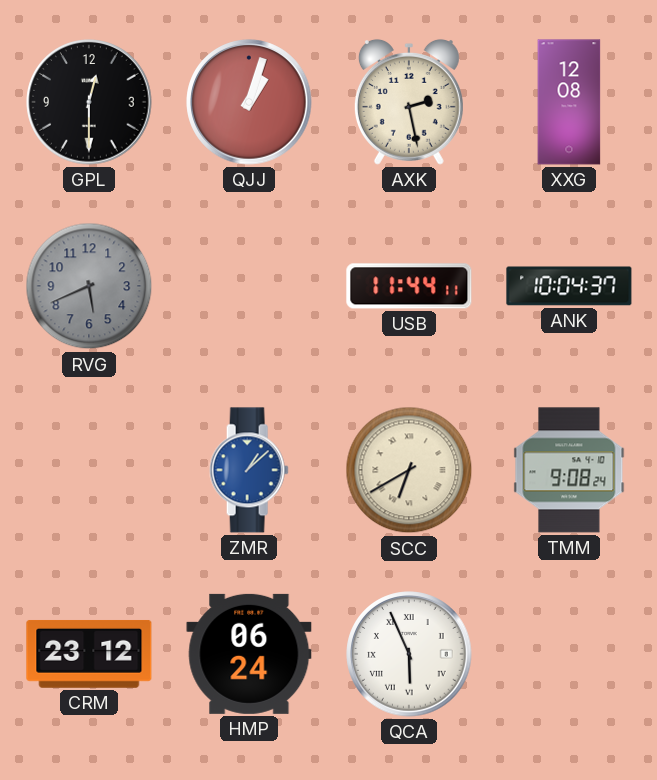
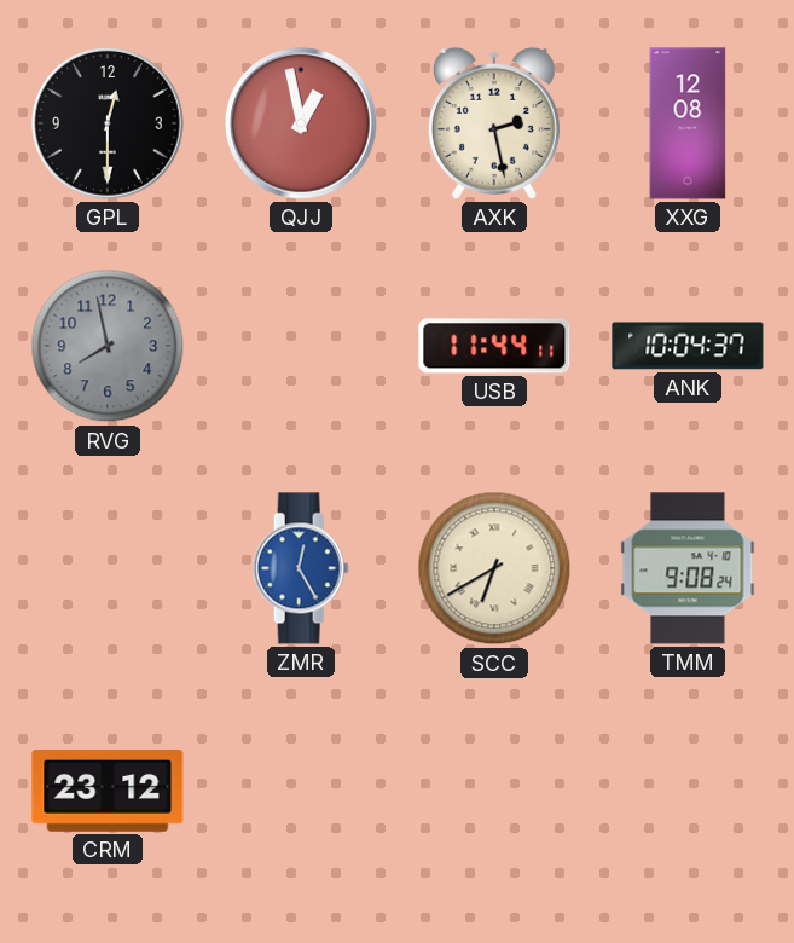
QJJ: 1:03 -> 12:58
RVG: 5:41 -> 7:58
ZMR: 1:08 -> 12:25
HMP: 06:24 -> none
QCA: 5:56 -> none
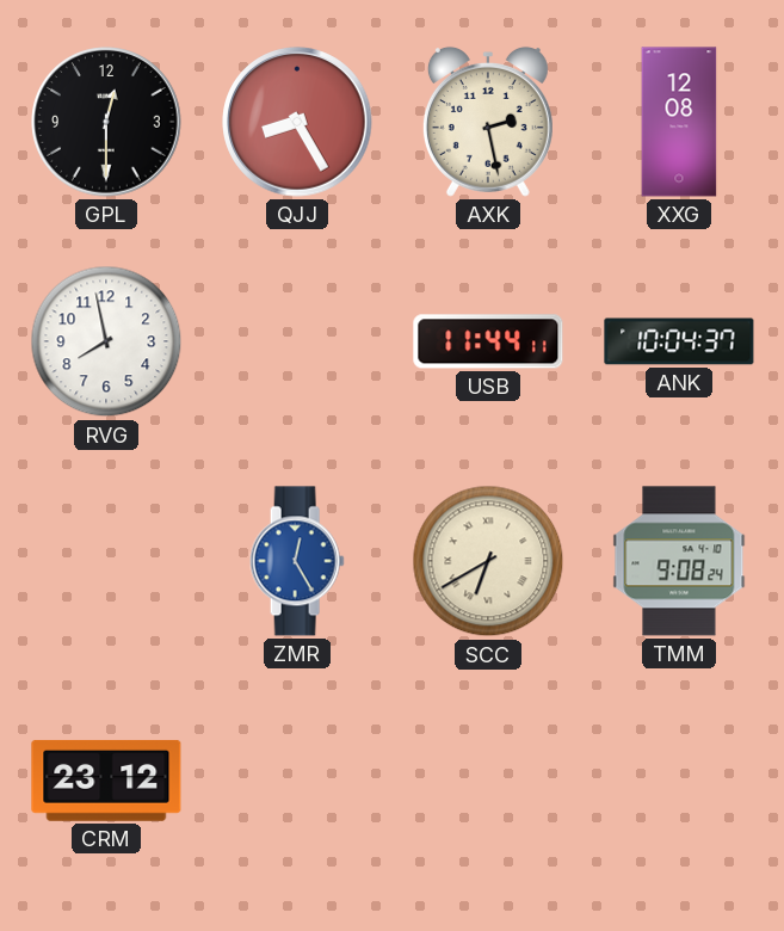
QJJ: 12:58 -> 8:25
RVG dial: grey -> white
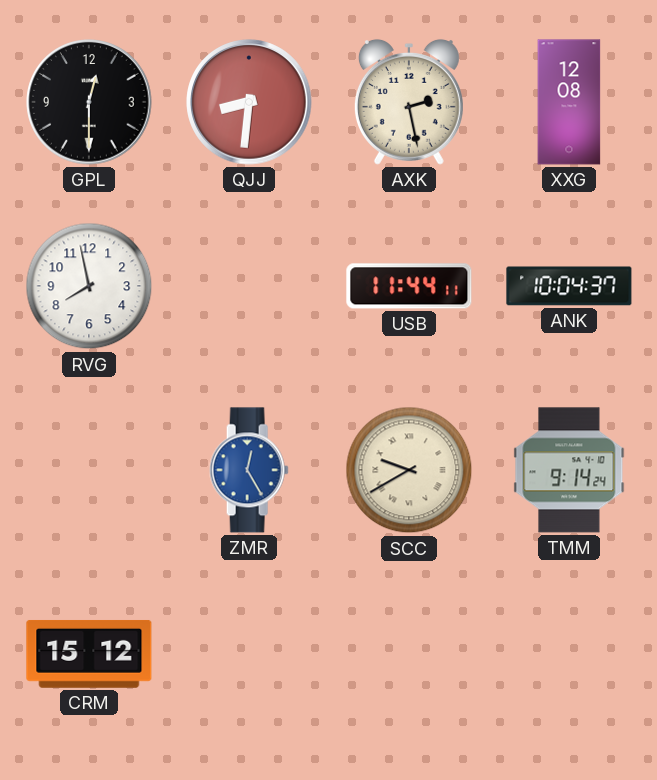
QJJ: 8:25 -> 8:31
SCC: 6:40 -> 9:40
TMM: 9:08 -> 9:14
CRM: 23:12 -> 15:12
